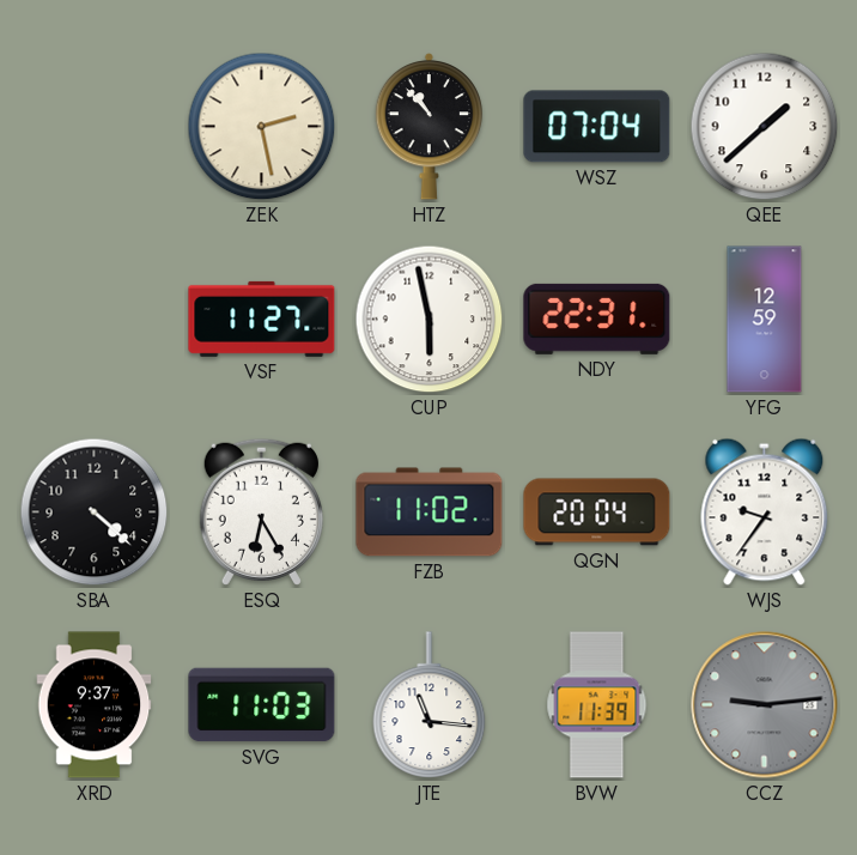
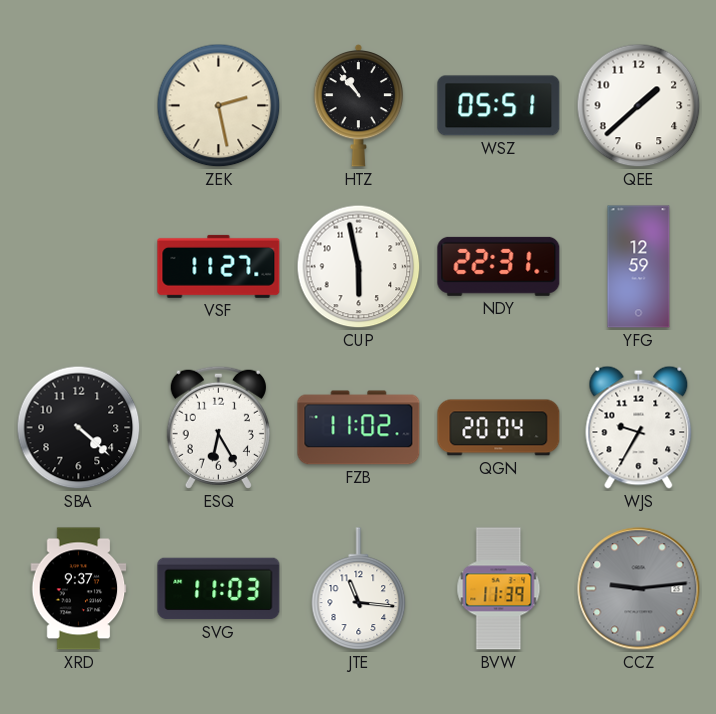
WSZ: 07:04 -> 05:51
WJS: 9:36 -> 9:35
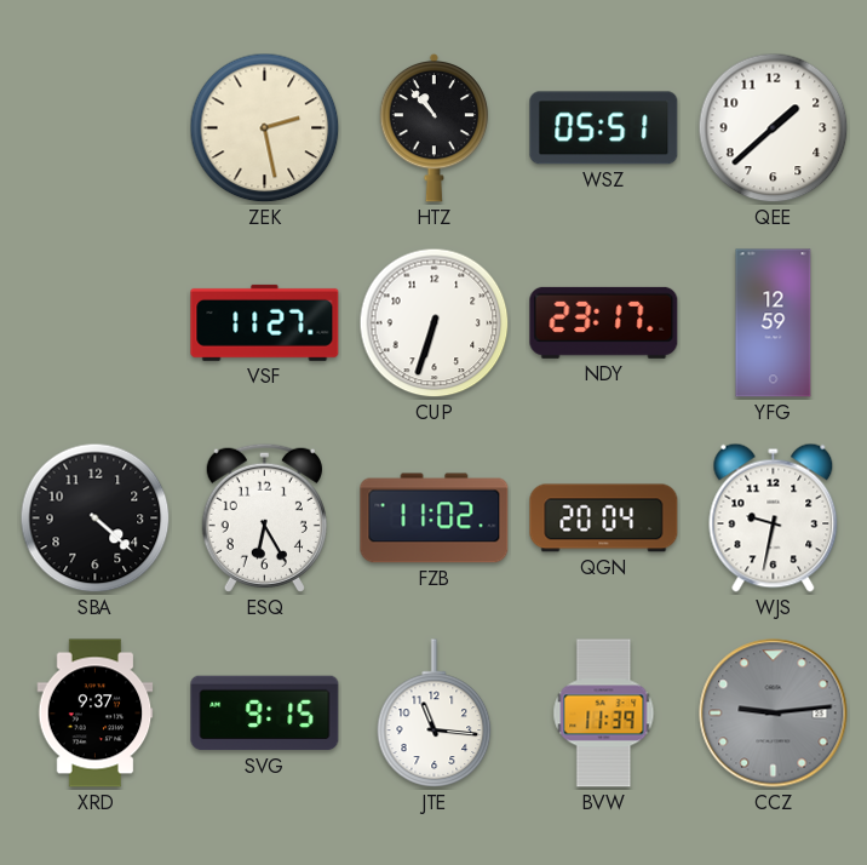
CUP: 5:58 -> 6:33
NDY: 22:31 -> 23:17
WJS: 9:35 -> 9:32
SVG: 11:03 -> 9:15
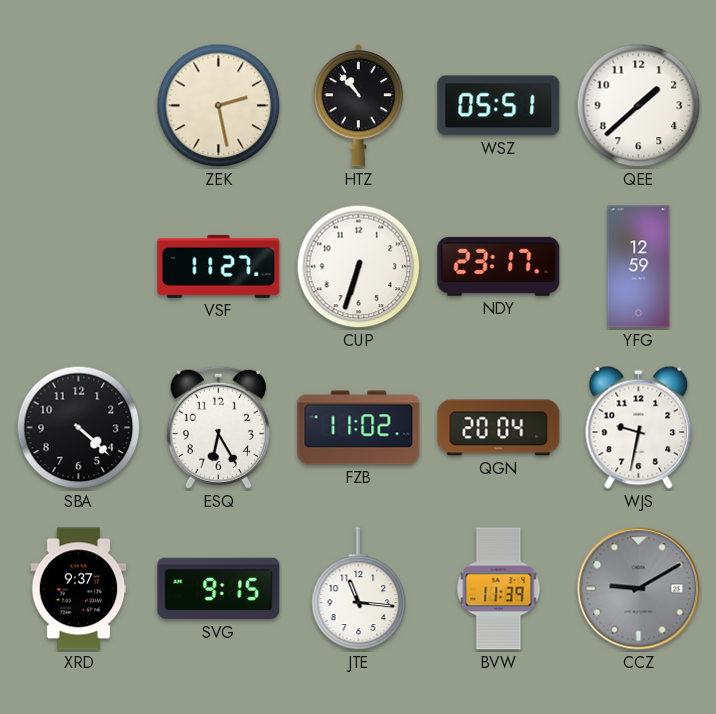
CCZ: 9:14 -> 9:10
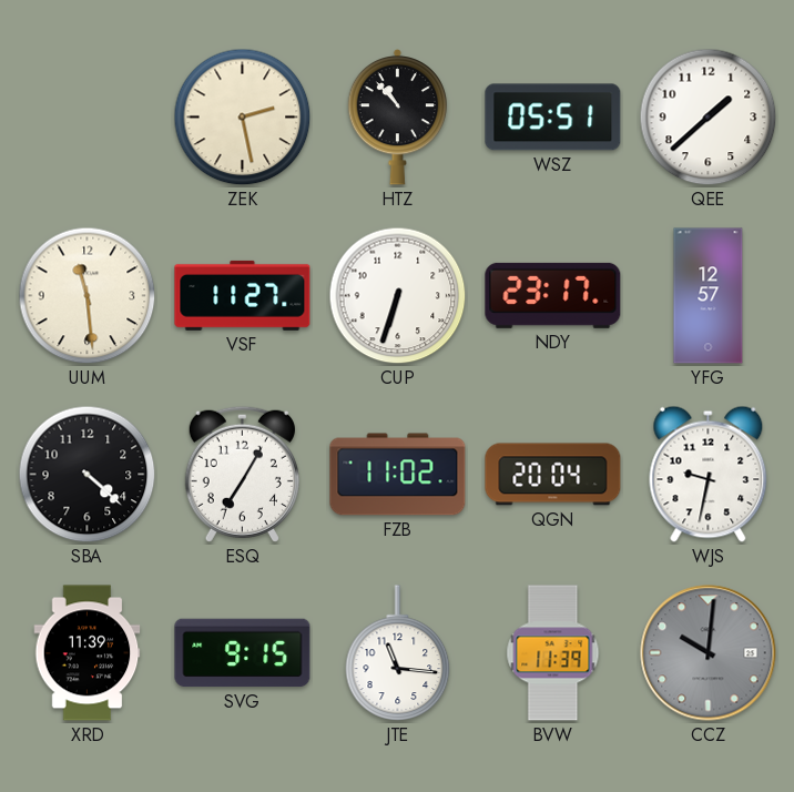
UUM: none -> 11:29
YFG: 12:59 -> 12:57
ESQ: 6:25 -> 7:05
XRD: 9:37 -> 11:39
CCZ: 9:10 -> 10:01
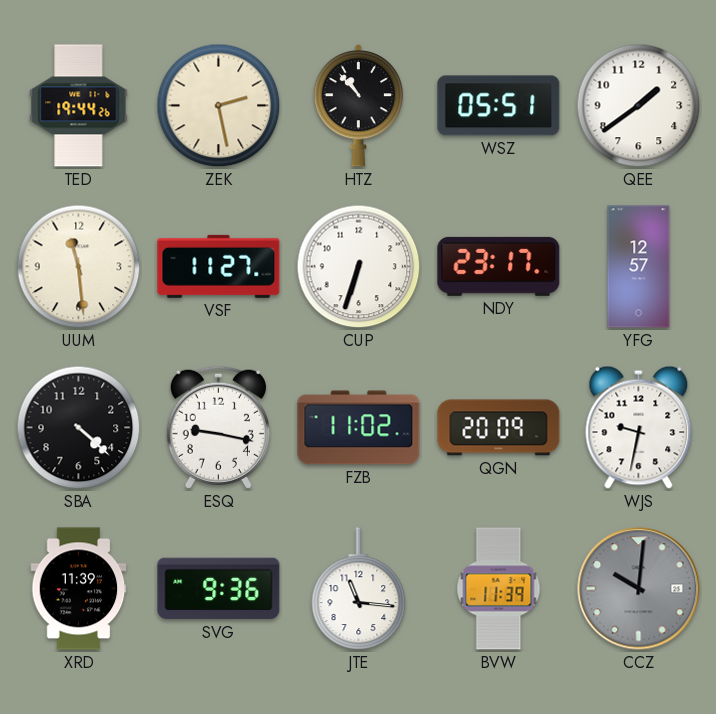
TED: none -> 19:44
QEE: 1:38 -> 1:39
ESQ: 7:05 -> 9:17
QGN: 20:04 -> 20:09
SVG: 9:15 -> 9:36
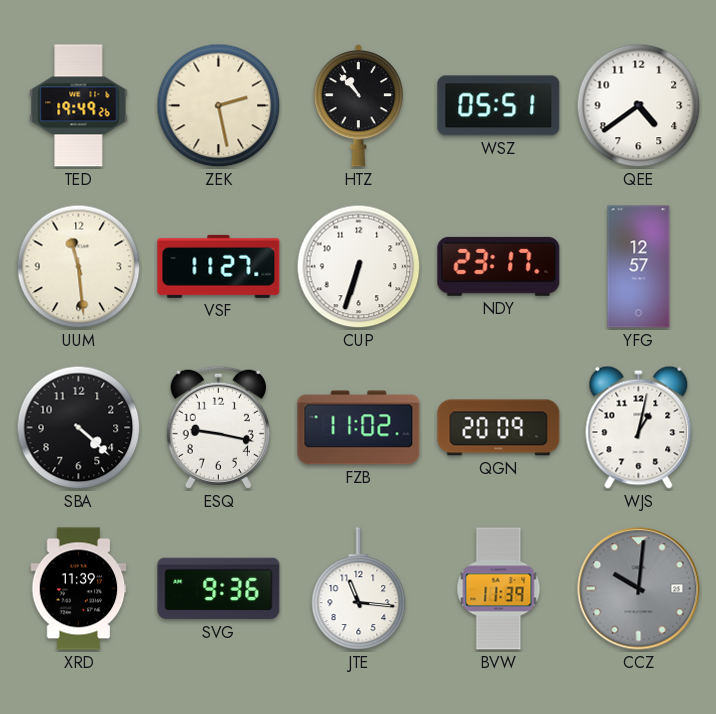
TED: 19:44 -> 19:49
QEE: 1:39 -> 4:39
WJS: 9:32 -> 1:02
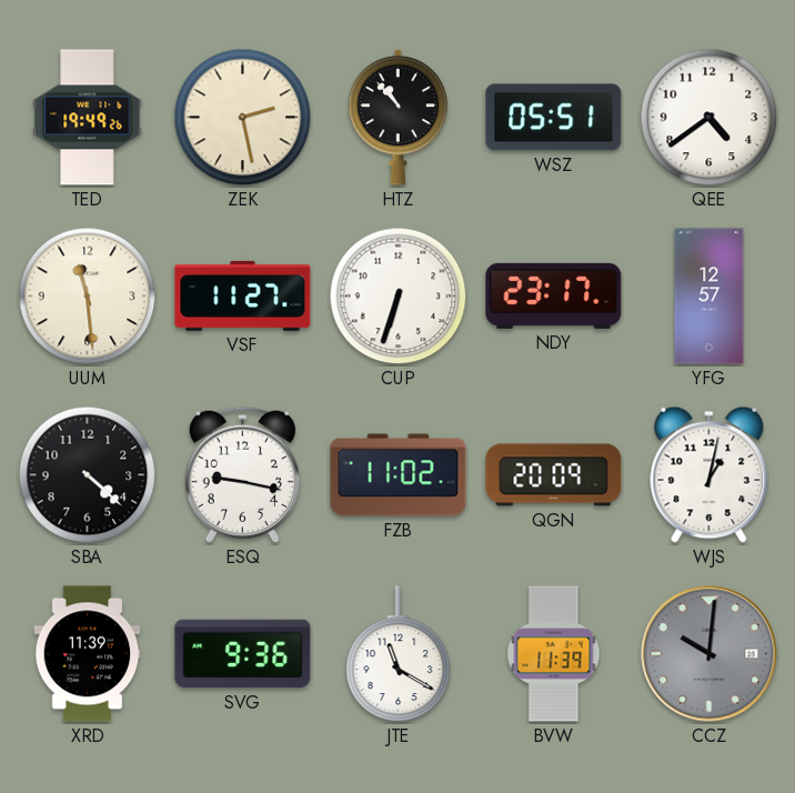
JTE: 11:16 -> 11:20
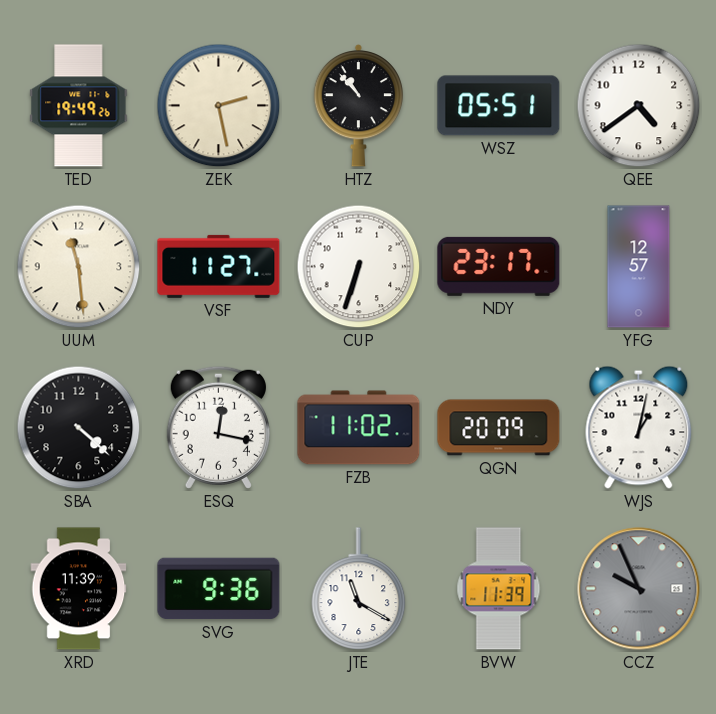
ESQ: 9:17 -> 12:17
CCZ: 10:01 -> 9:56
